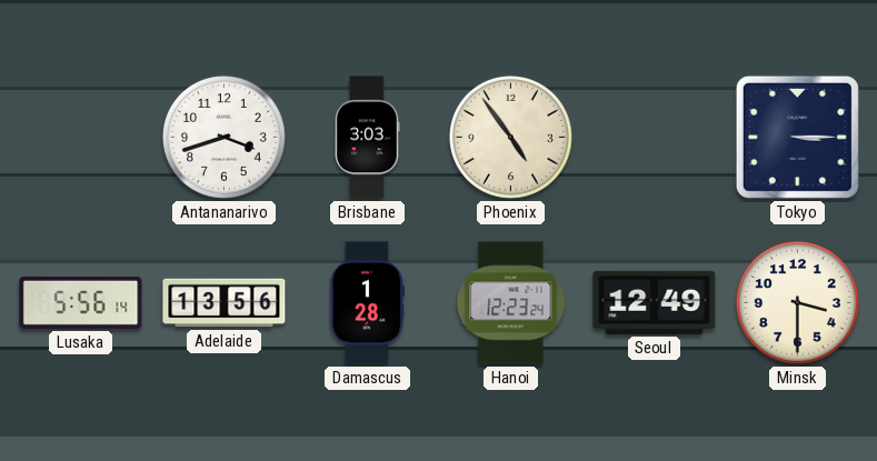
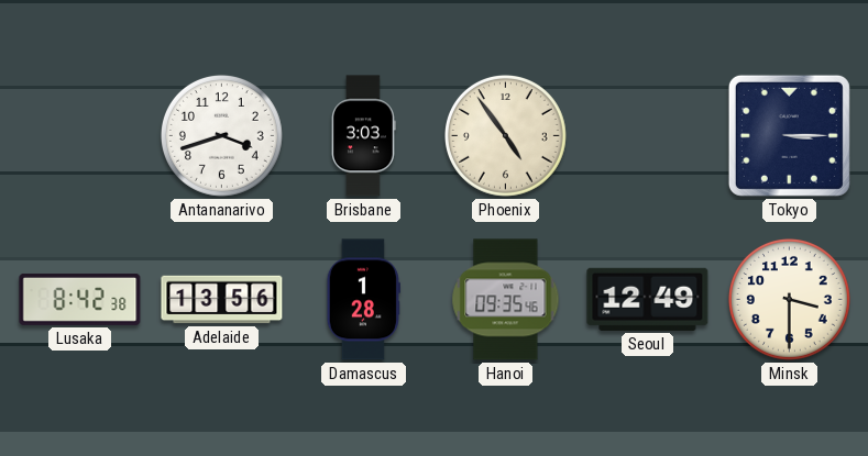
Lusaka: 5:56 -> 8:42
Hanoi: 12:23 -> 09:35
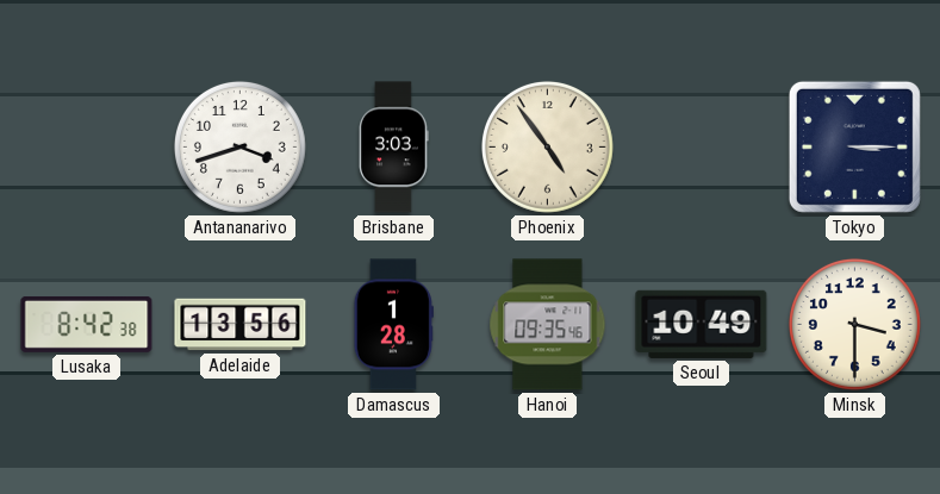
Seoul: 12:49 -> 10:49
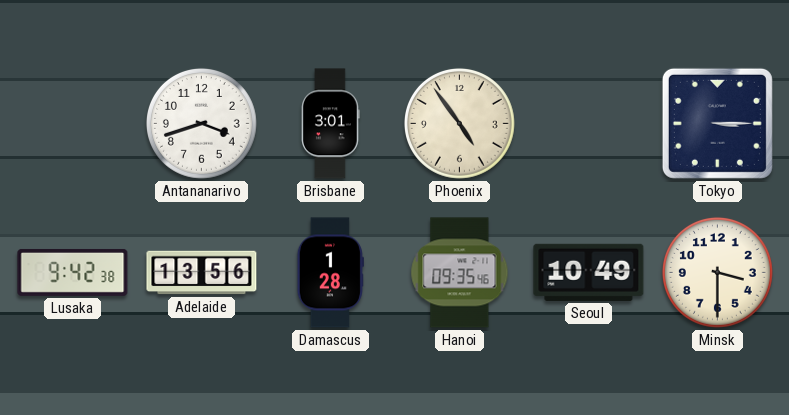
Brisbane: 3:03 -> 3:01
Lusaka: 8:42 -> 9:42
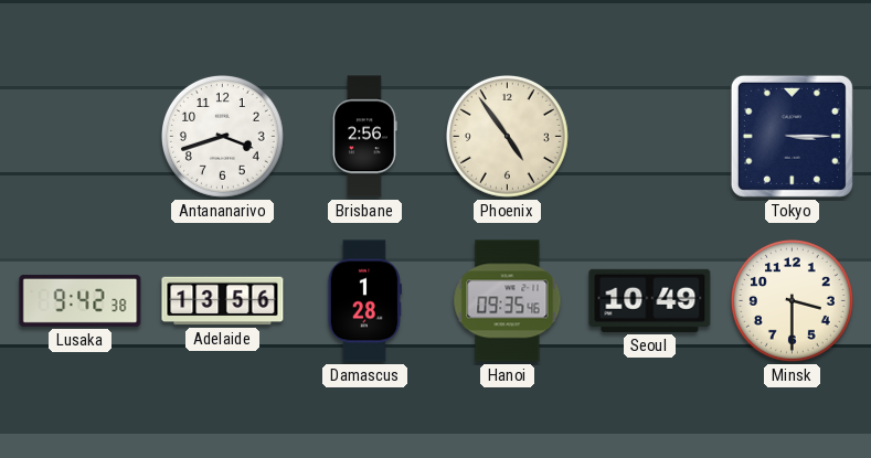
Brisbane: 3:01 -> 2:56
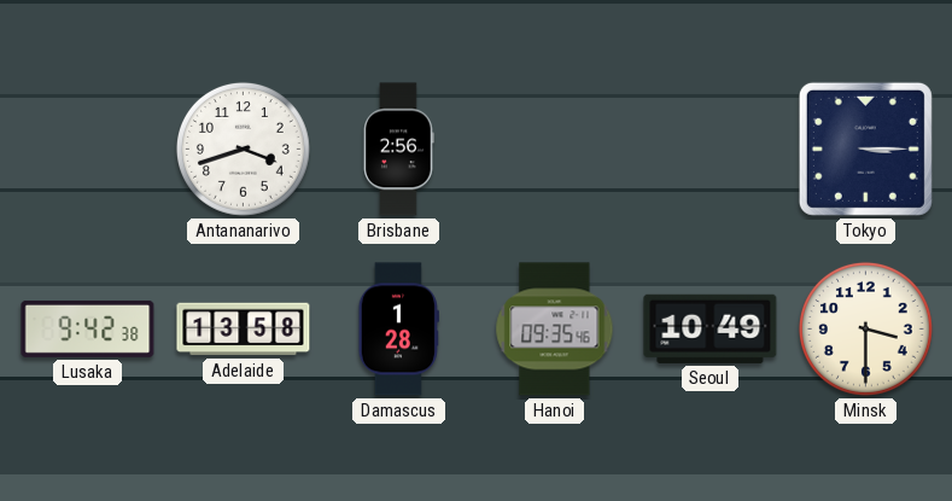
Phoenix: 4:54 -> none
Adelaide: 13:56 -> 13:58
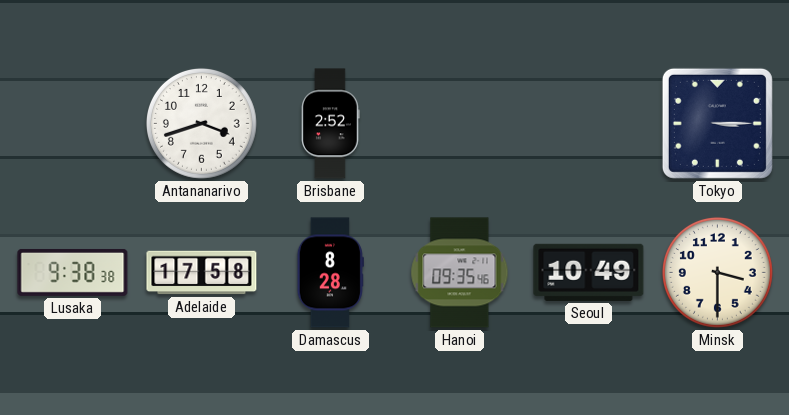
Brisbane: 2:56 -> 2:52
Lusaka: 9:42 -> 9:38
Adelaide: 13:58 -> 17:58
Damascus: 1:28 -> 8:28
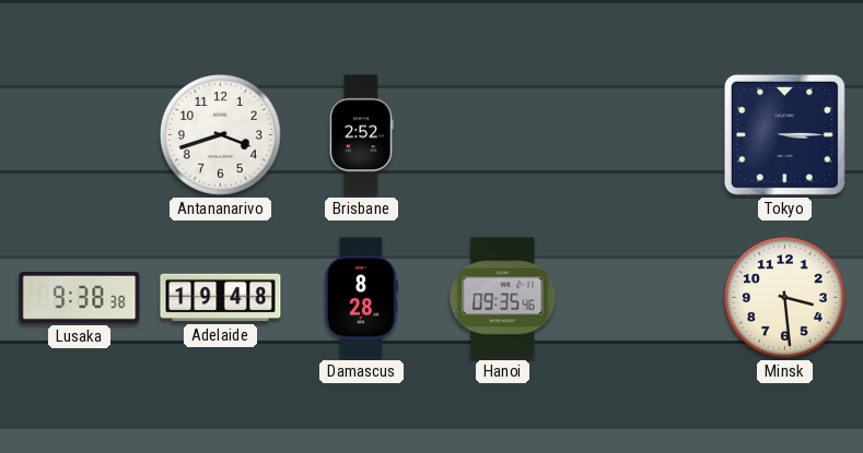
Adelaide: 17:58 -> 19:48
Seoul: 10:49 -> none
Minsk: 3:30 -> 3:29
